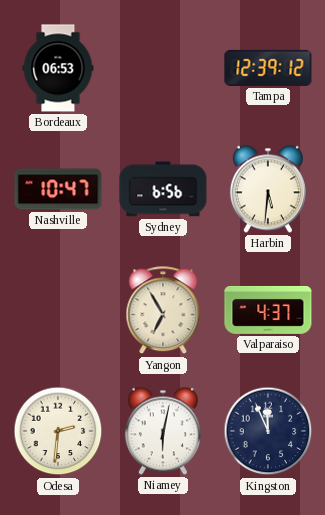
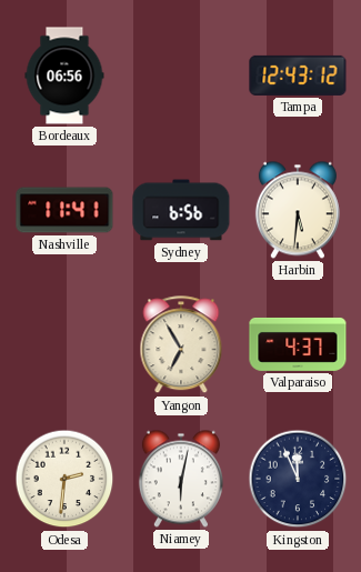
Bordeaux: 06:53 -> 06:56
Tampa: 12:39 -> 12:43
Nashville: 10:47 -> 11:41
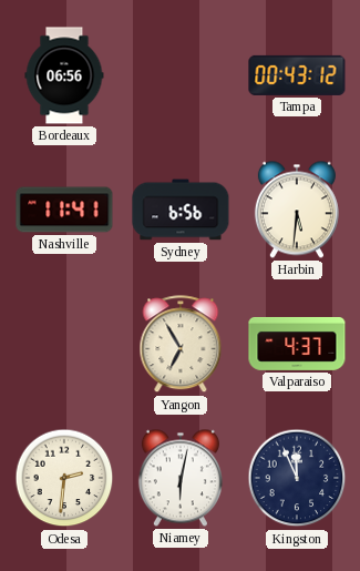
Tampa: 12:43 -> 00:43
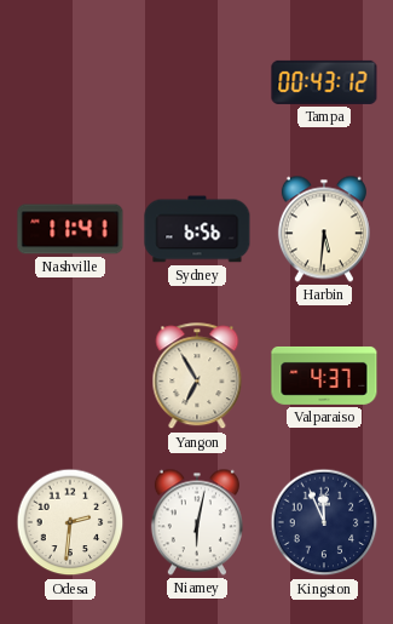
Bordeaux: 06:56 -> none
